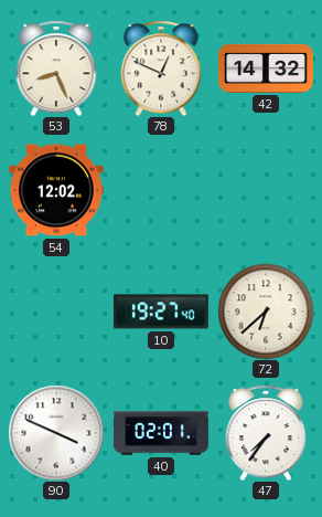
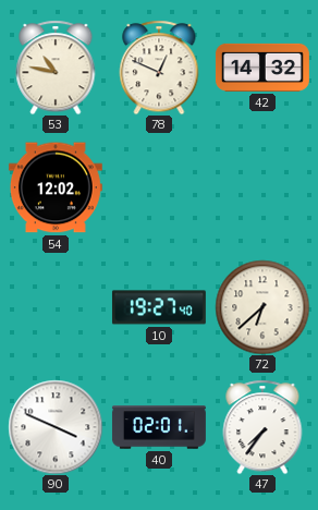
53: 8:26 -> 10:47
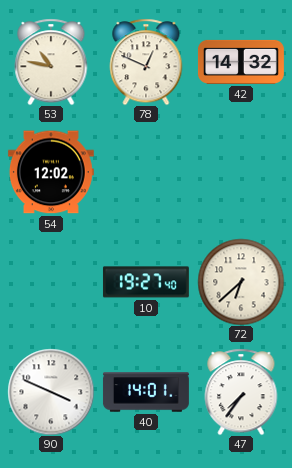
40: 02:01 -> 14:01
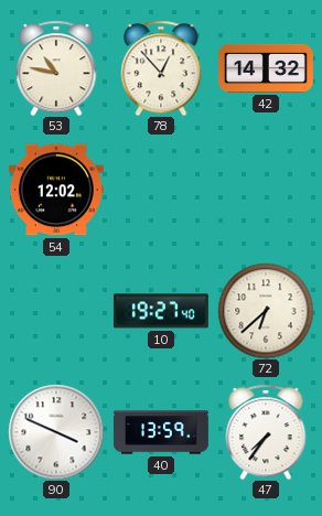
78: 12:49 -> 12:53
40: 14:01 -> 13:59
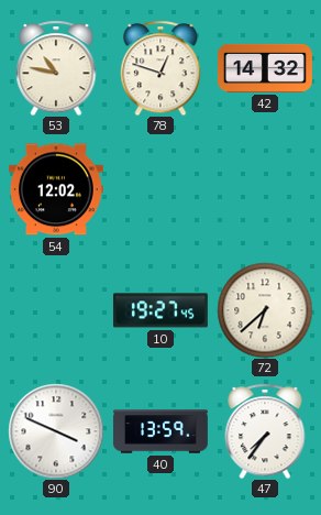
78: 12:53 -> 12:48
10: 19:27:40 -> 19:27:45
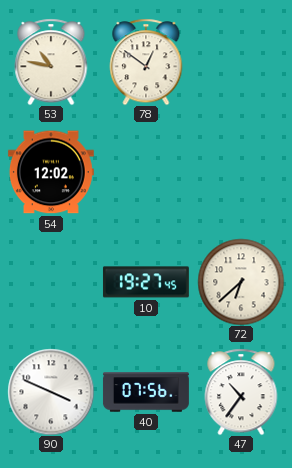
78: 12:48 -> 12:51
42: 14:32 -> none
40: 13:59 -> 07:56
47: 7:36 -> 10:36
